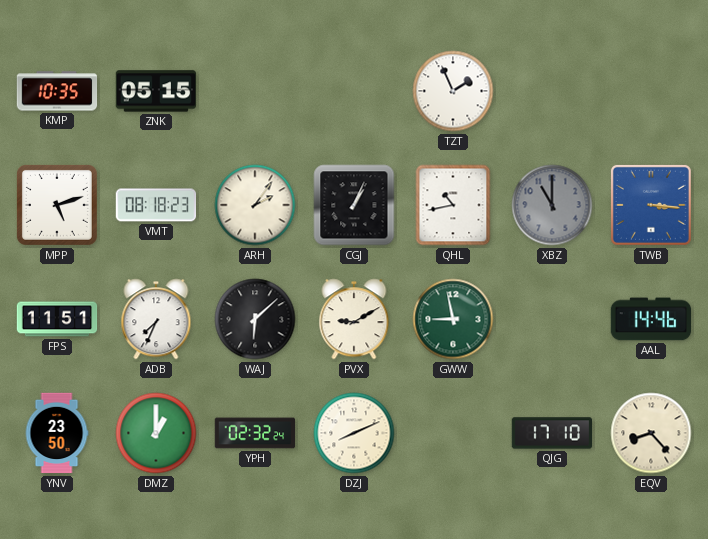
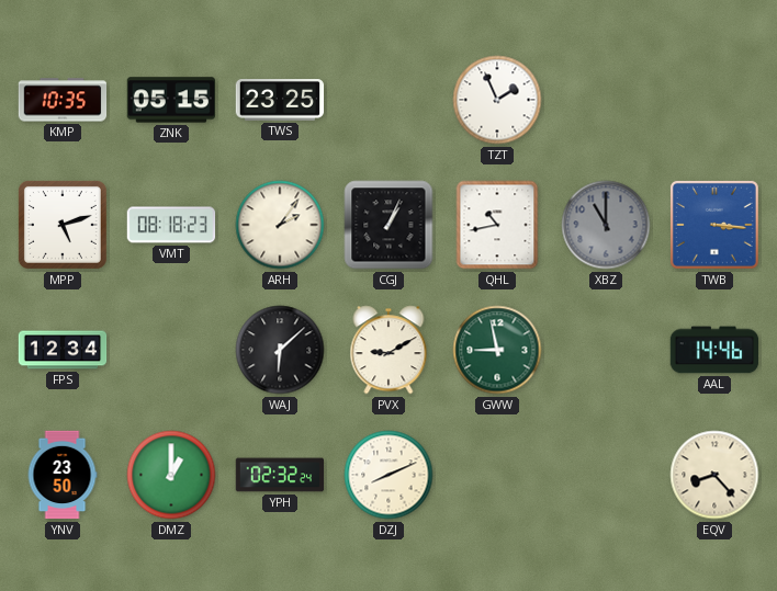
TWS: none -> 23:25
FPS: 11:51 -> 12:34
ADB: 7:34 -> none
QJG: 17:10 -> none
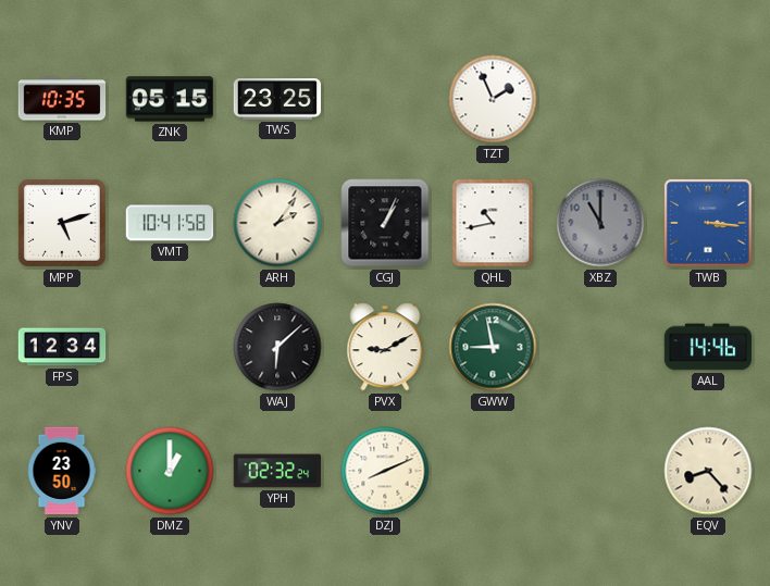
VMT: 08:18 -> 10:41
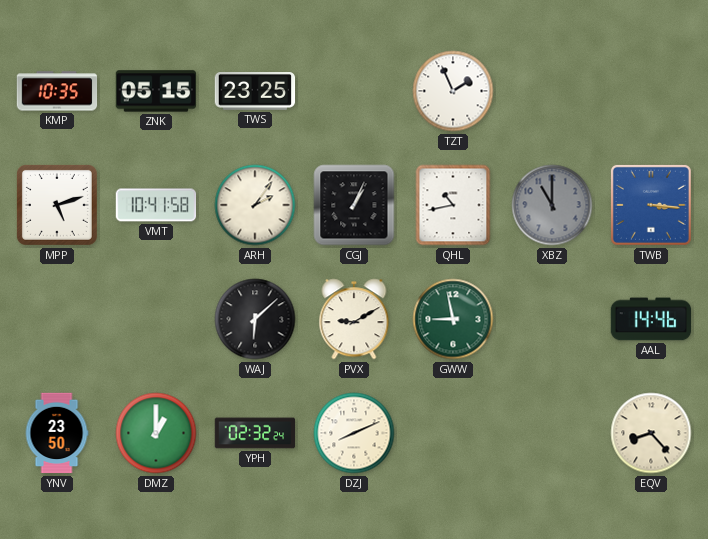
FPS: 12:34 -> none
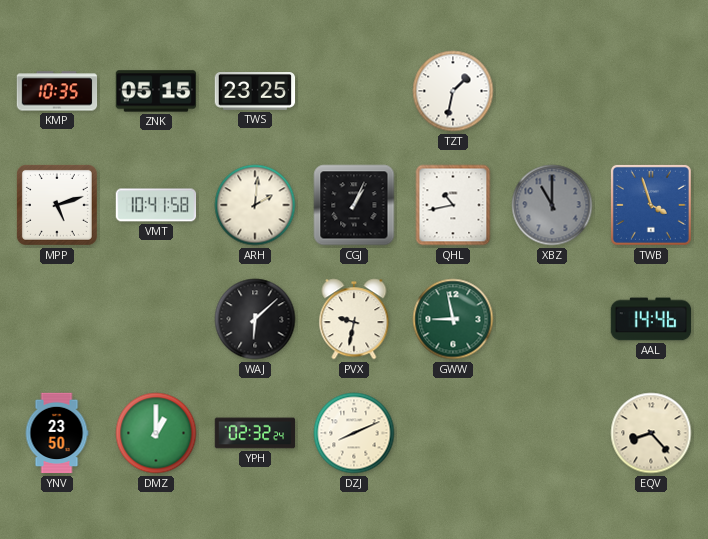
TZT: 1:56 -> 1:32
ARH: 2:06 -> 2:01
TWB: 3:16 -> 3:57
PVX: 9:10 -> 9:32
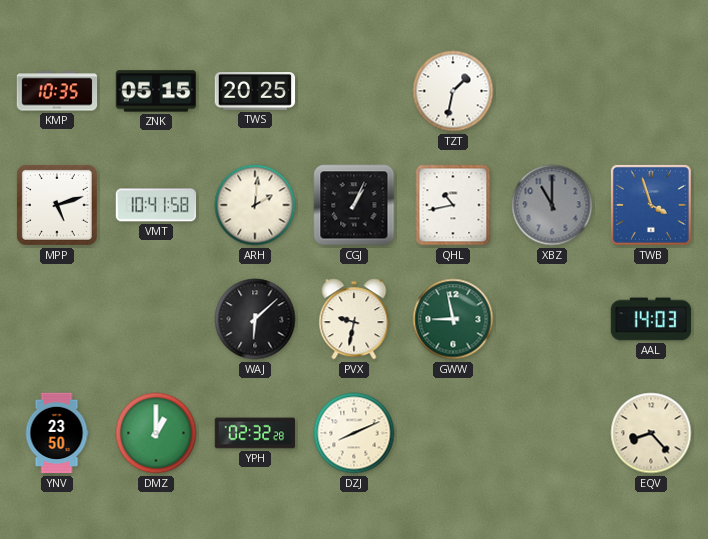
TWS: 23:25 -> 20:25
AAL: 14:46 -> 14:03
YPH: 02:32:24 -> 02:32:28
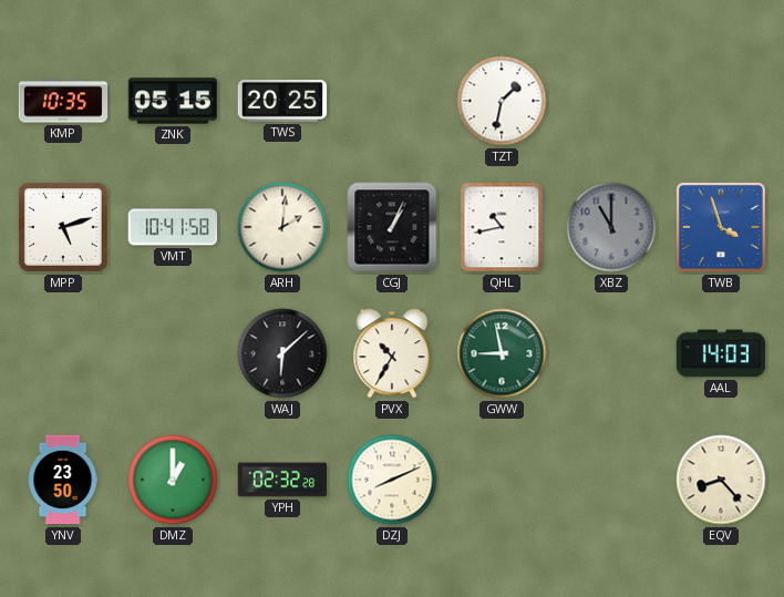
PVX: 9:32 -> 10:35
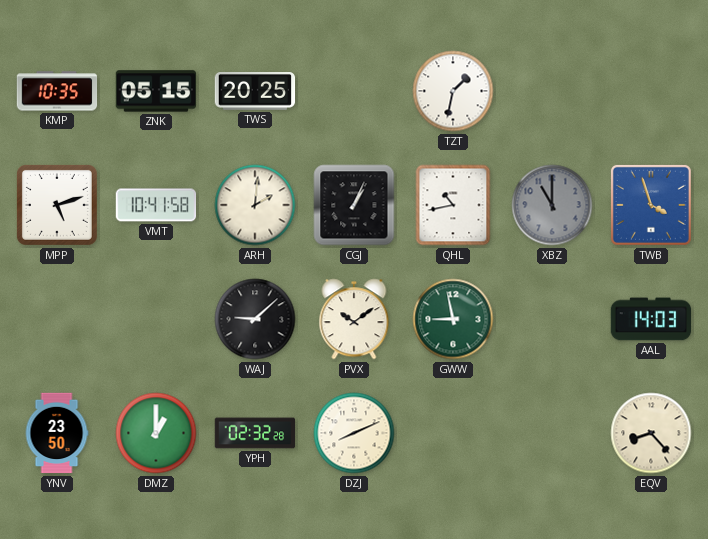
WAJ: 6:08 -> 9:08
PVX: 10:35 -> 10:09
